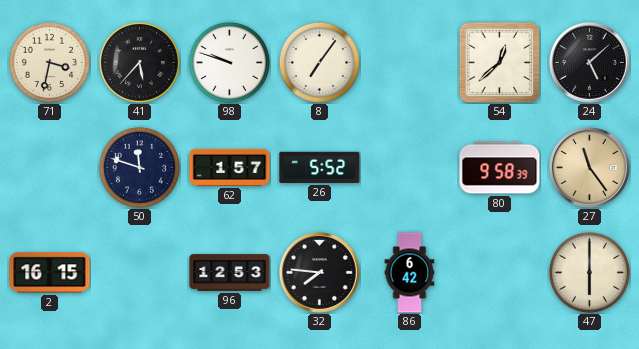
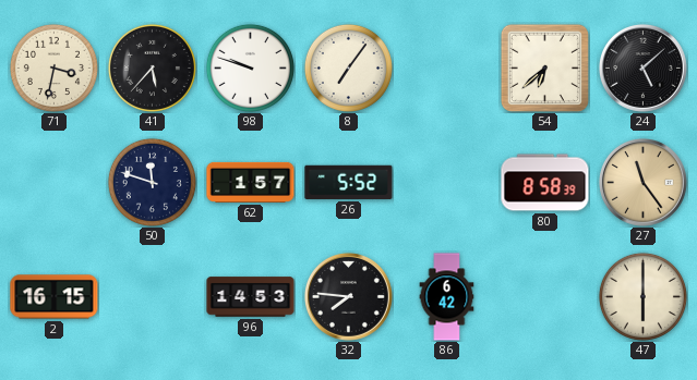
54: 12:38 -> 6:38
80: 9:58 -> 8:58
96: 12:53 -> 14:53
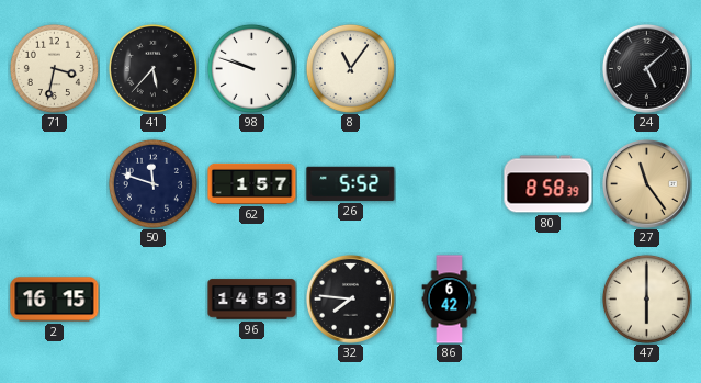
8: 7:06 -> 11:06
54: 6:38 -> none
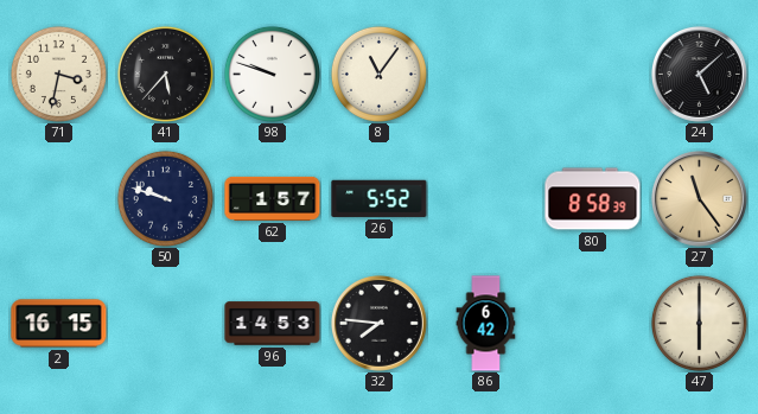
50: 11:48 -> 9:48
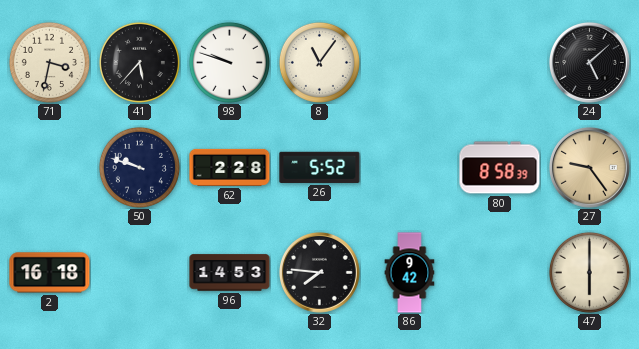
62: 1:57 -> 2:28
27: 11:24 -> 9:24
2: 16:15 -> 16:18
86: 6:42 -> 9:42
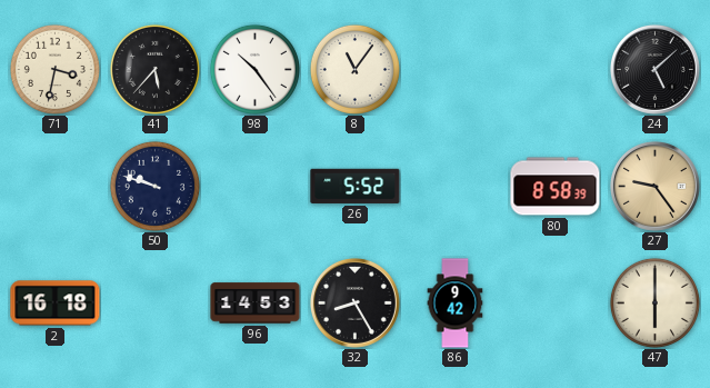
98: 9:48 -> 10:24
62: 2:28 -> none
32: 7:46 -> 8:25
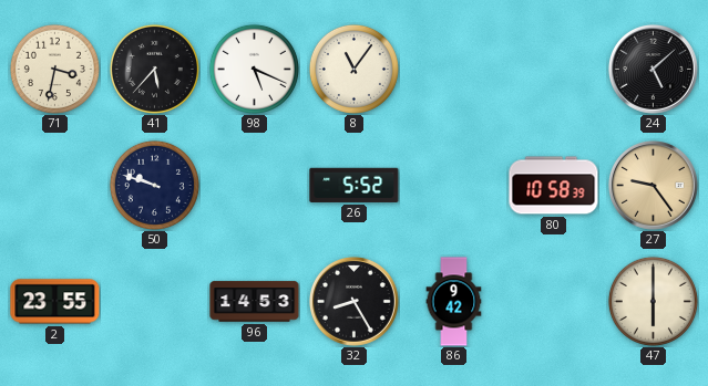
98: 10:24 -> 5:19
80: 8:58 -> 10:58
2: 16:18 -> 23:55
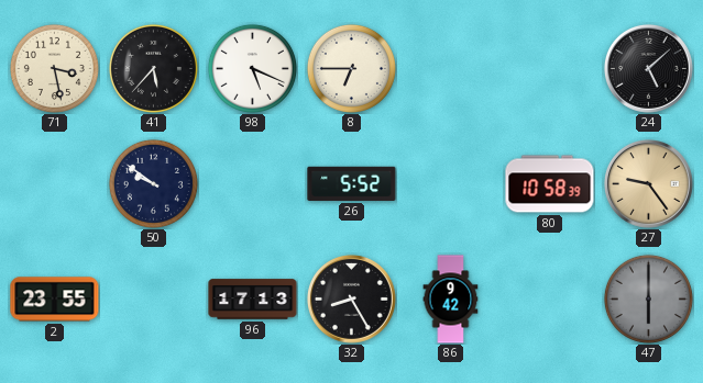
71: 3:32 -> 3:28
8: 11:06 -> 6:45
50: 9:48 -> 9:51
96: 14:53 -> 17:13
47 dial: cream -> grey
